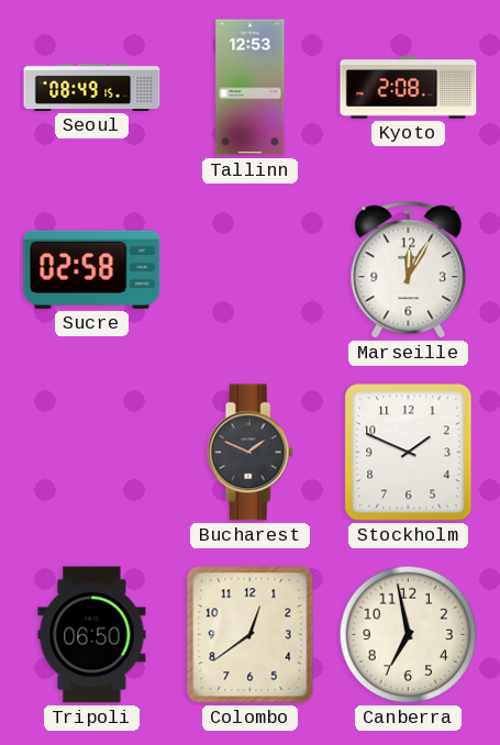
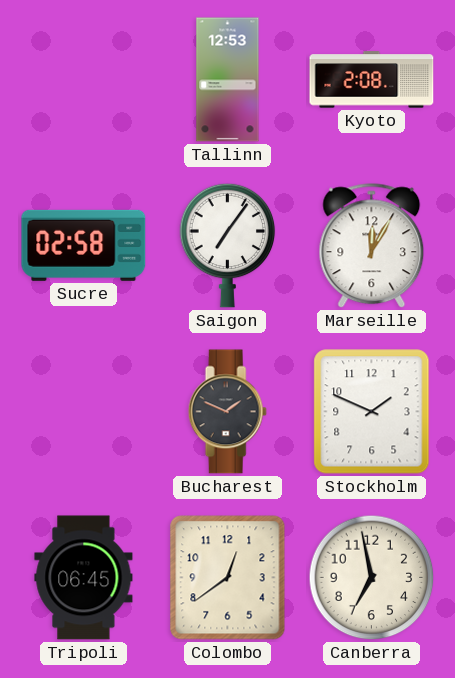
Seoul: 08:49 -> none
Saigon: none -> 7:06
Tripoli: 06:50 -> 06:45
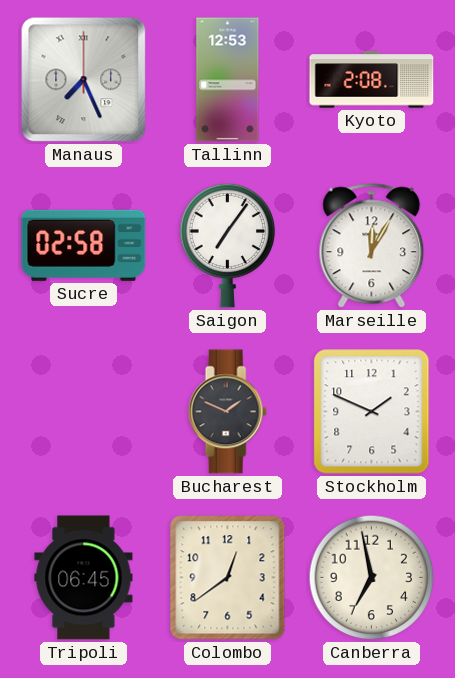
Manaus: none -> 7:26
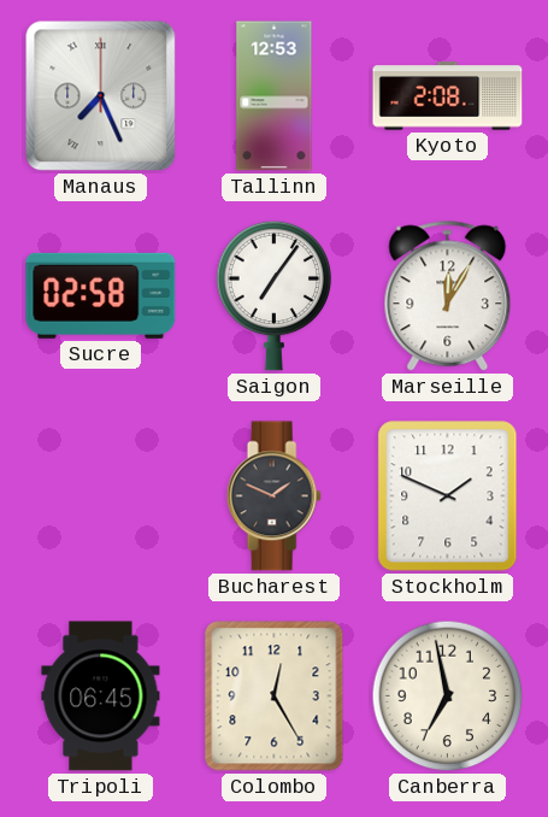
Colombo: 12:39 -> 12:25
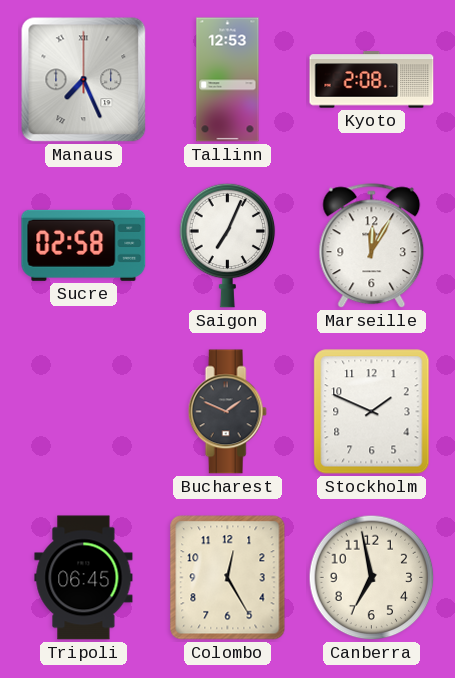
Saigon: 7:06 -> 7:04
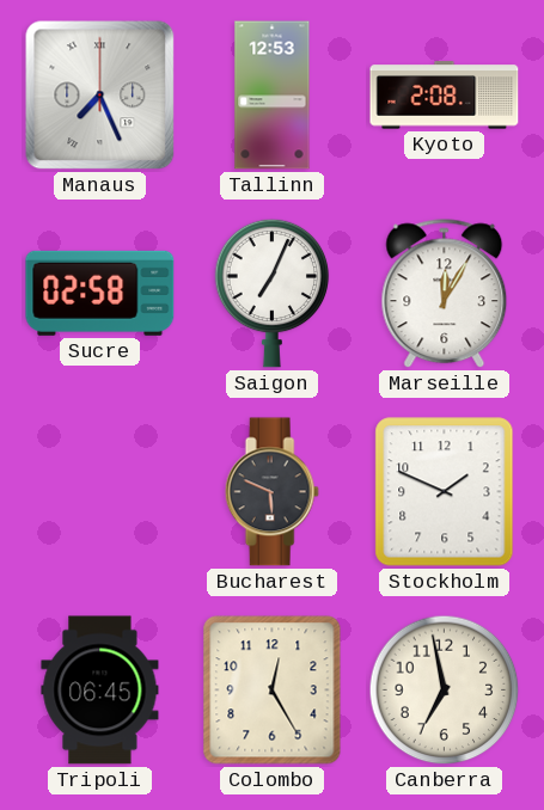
Bucharest: 1:49 -> 5:49
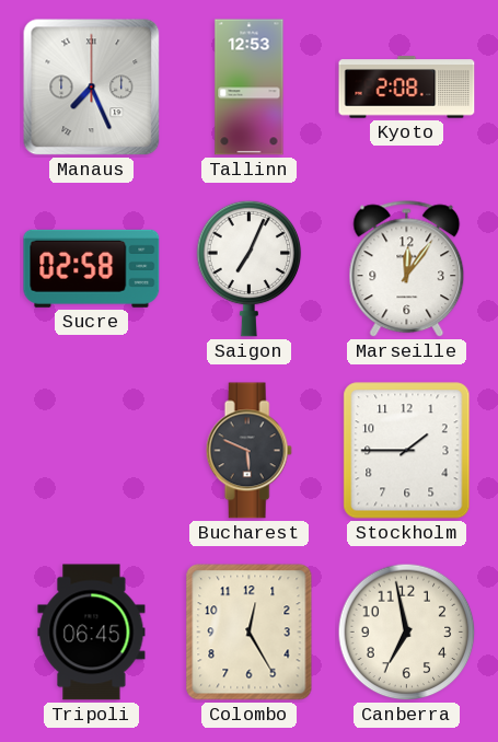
Marseille: 12:05 -> 12:06
Stockholm: 1:49 -> 1:45
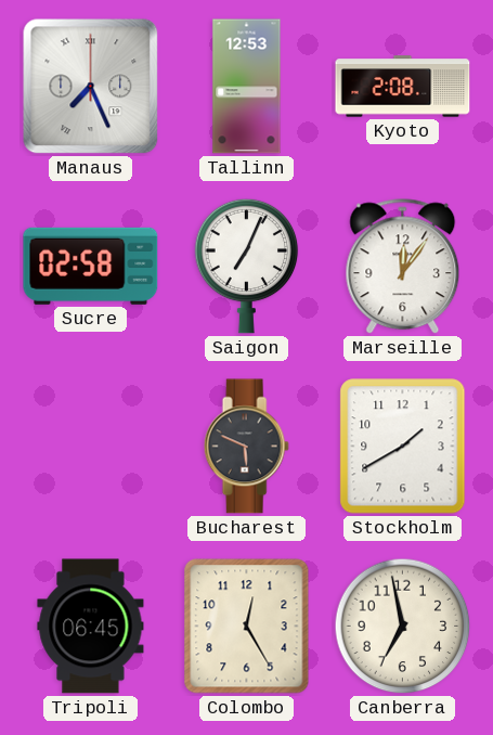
Stockholm: 1:45 -> 1:40
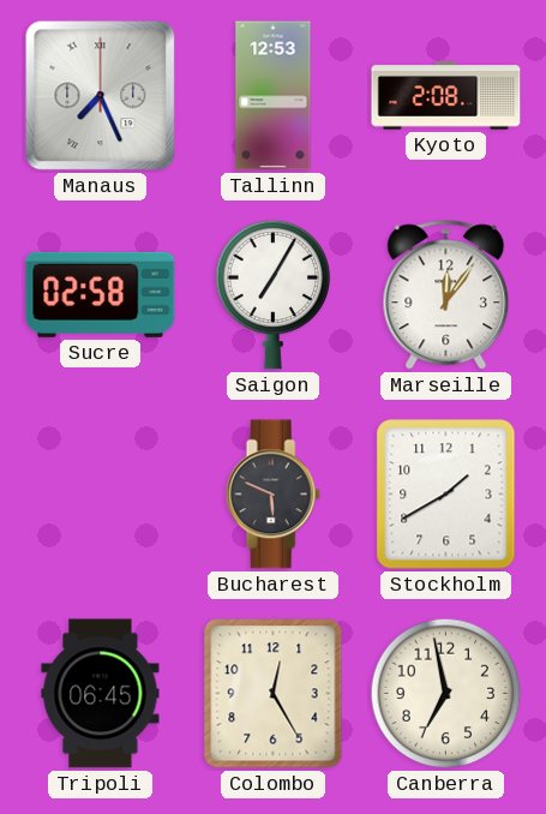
Saigon: 7:04 -> 7:05
